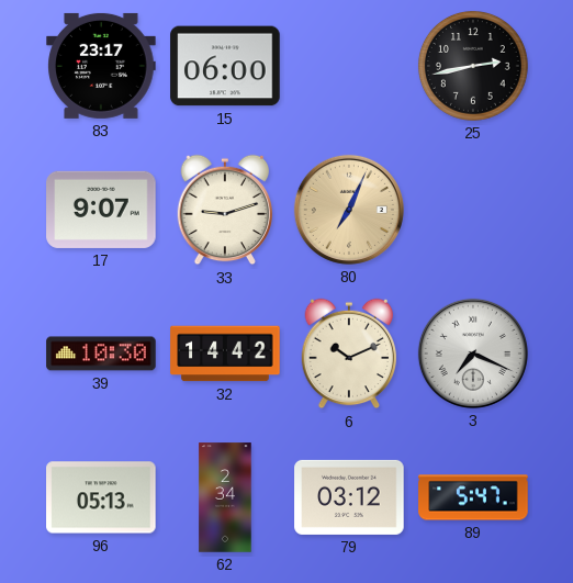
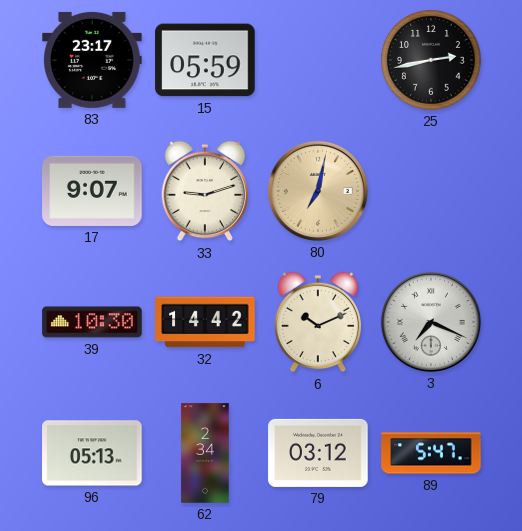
15: 06:00 -> 05:59
80: 7:04 -> 7:02
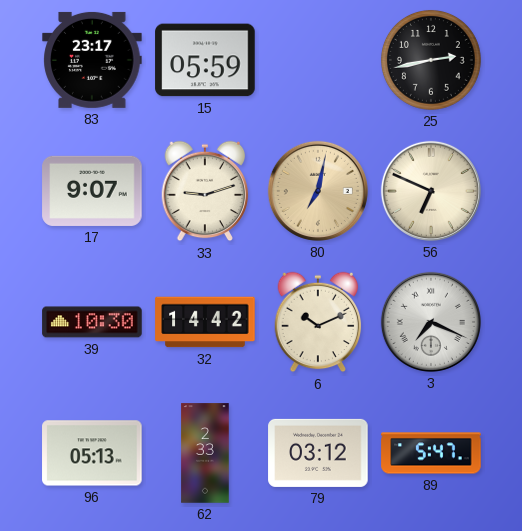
56: none -> 6:49
62: 2:34 -> 2:33
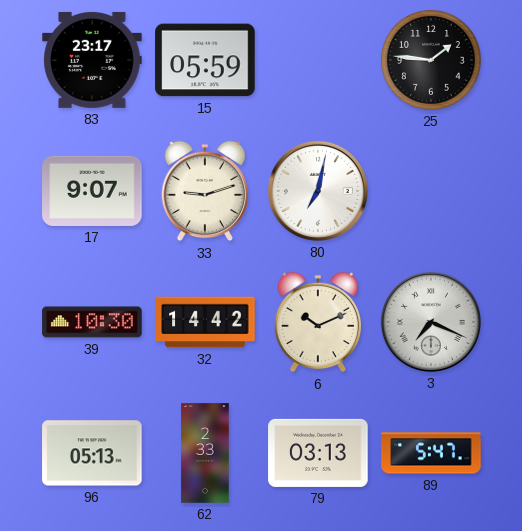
25: 2:43 -> 1:46
80 dial: champagne -> white
56: 6:49 -> none
79: 03:12 -> 03:13
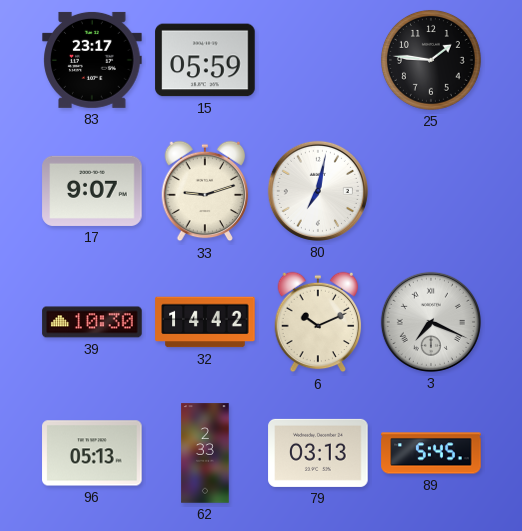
89: 5:47 -> 5:45
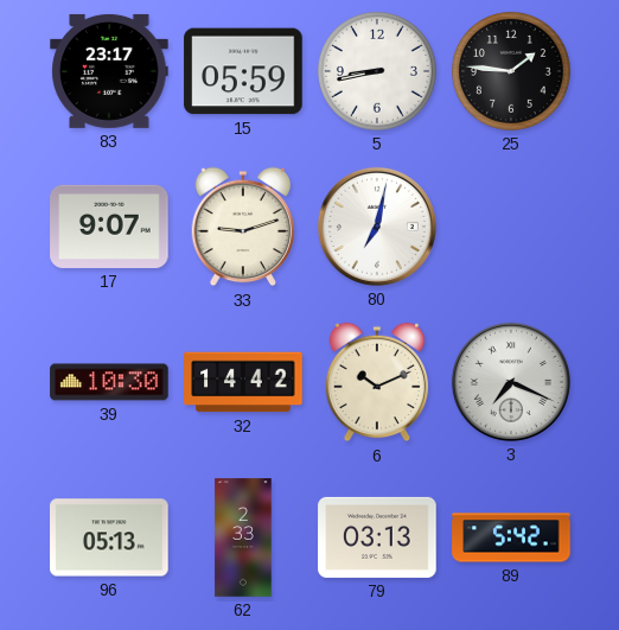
5: none -> 8:43
89: 5:45 -> 5:42
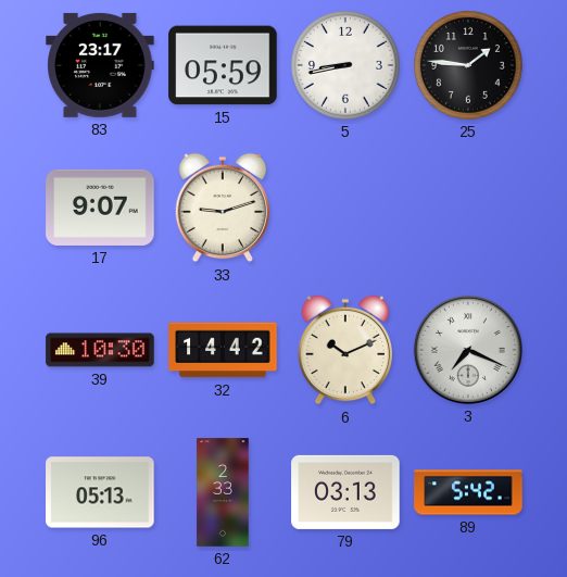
80: 7:02 -> none
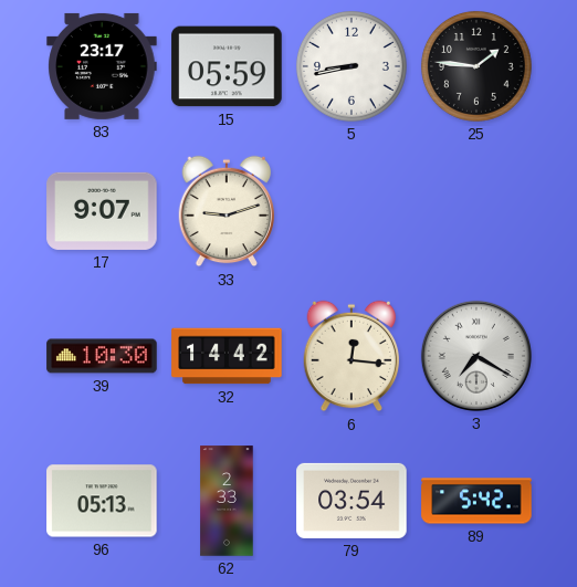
6: 10:11 -> 12:16
3: 7:19 -> 7:20
79: 03:13 -> 03:54
